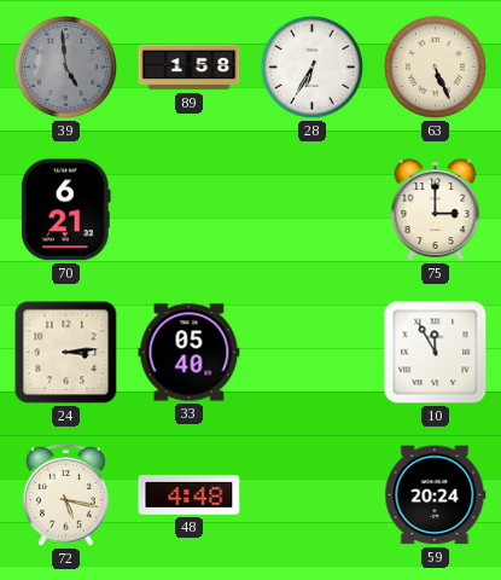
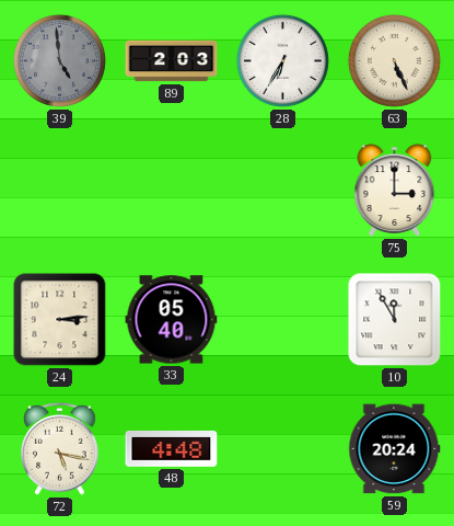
89: 1:58 -> 2:03
70: 6:21 -> none
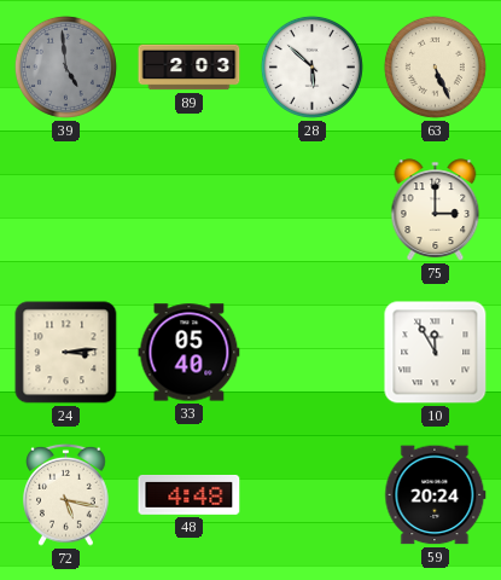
28: 6:35 -> 5:52
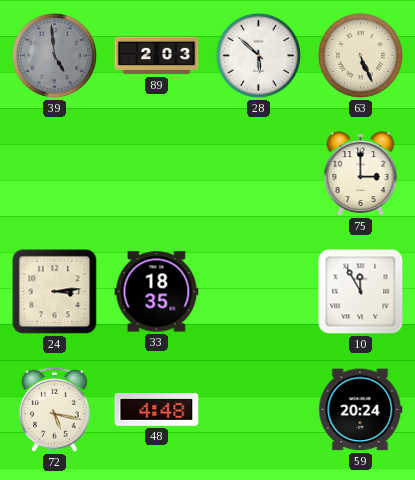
33: 05:40 -> 18:35
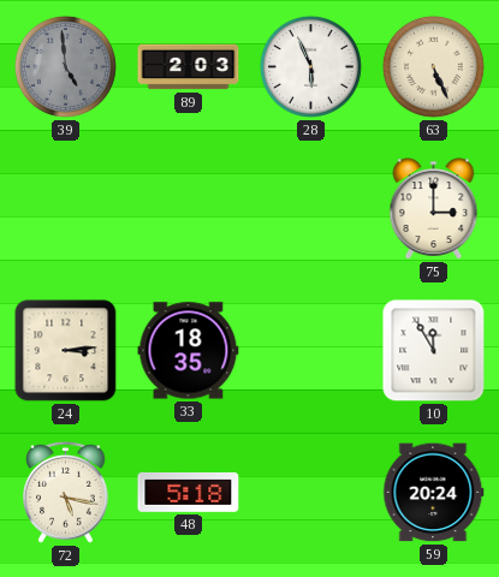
28: 5:52 -> 5:56
48: 4:48 -> 5:18
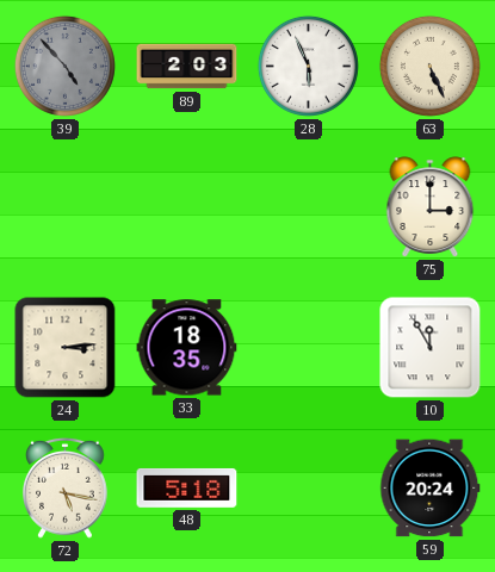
39: 4:59 -> 4:53
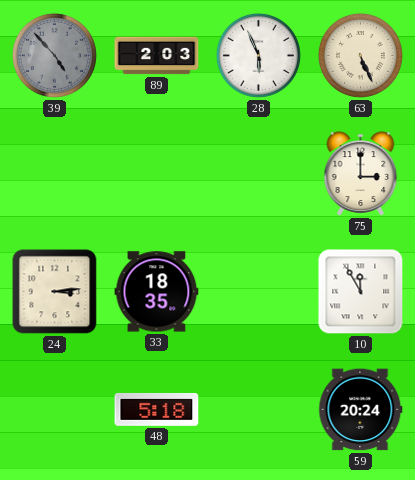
72: 5:17 -> none
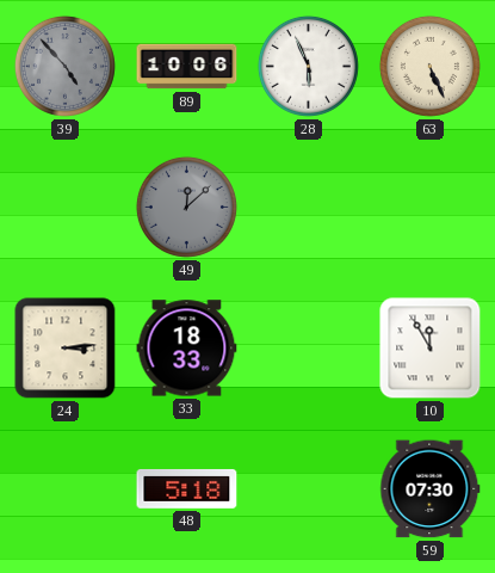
89: 2:03 -> 10:06
49: none -> 12:08
75: 3:00 -> none
33: 18:35 -> 18:33
59: 20:24 -> 07:30
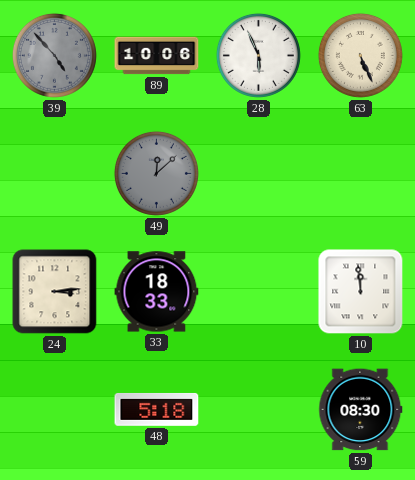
10: 11:55 -> 11:59
59: 07:30 -> 08:30
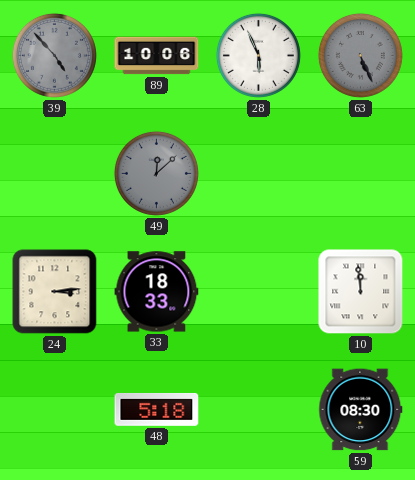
63 dial: cream -> grey
